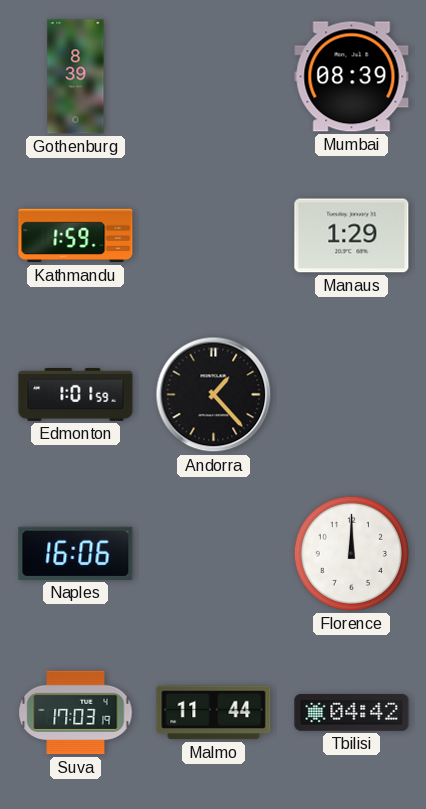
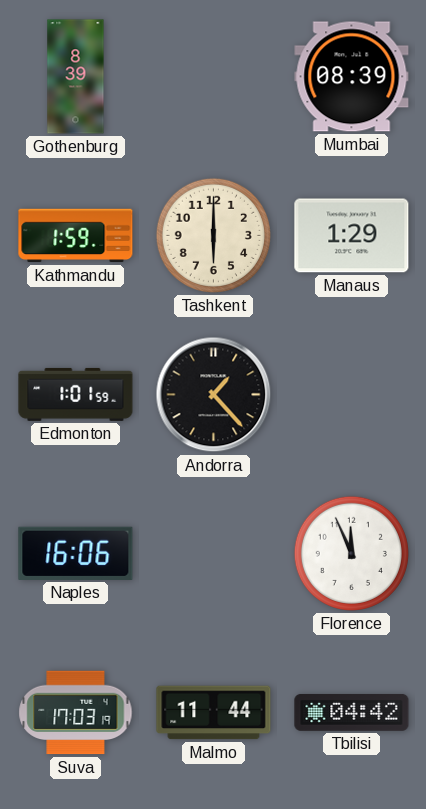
Tashkent: none -> 6:00
Florence: 12:00 -> 11:56
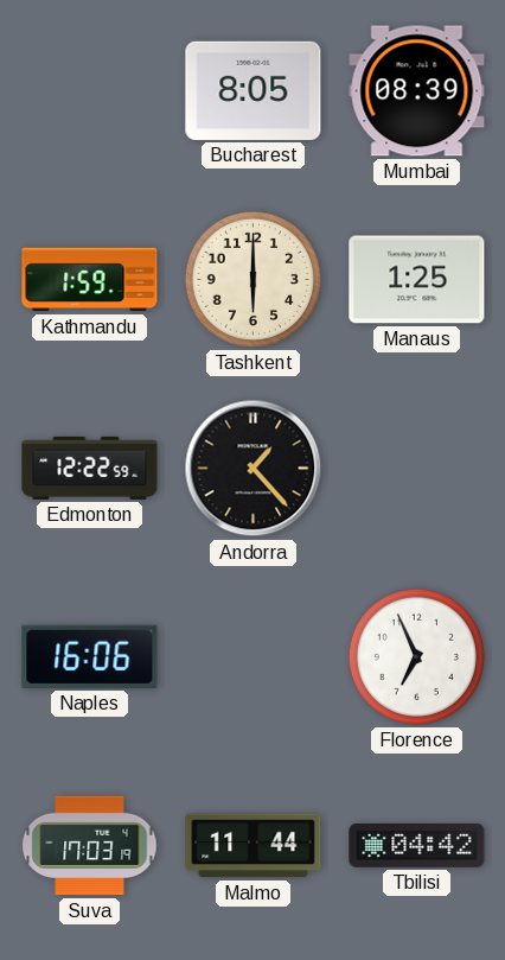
Gothenburg: 8:39 -> none
Bucharest: none -> 8:05
Manaus: 1:29 -> 1:25
Edmonton: 1:01 -> 12:22
Florence: 11:56 -> 6:56
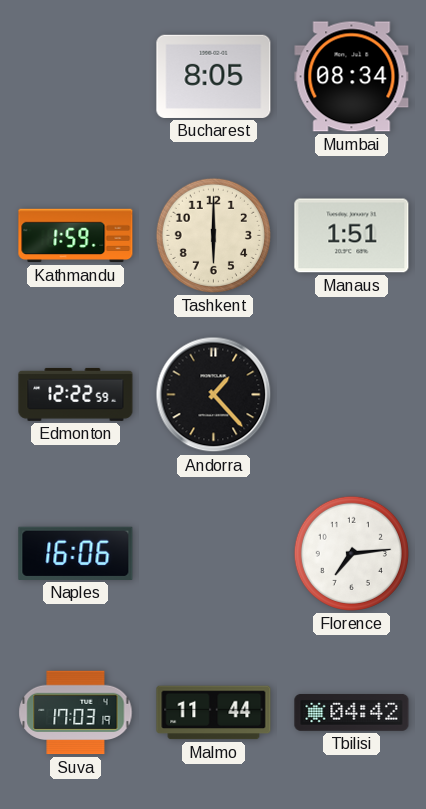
Mumbai: 08:39 -> 08:34
Manaus: 1:25 -> 1:51
Florence: 6:56 -> 7:14
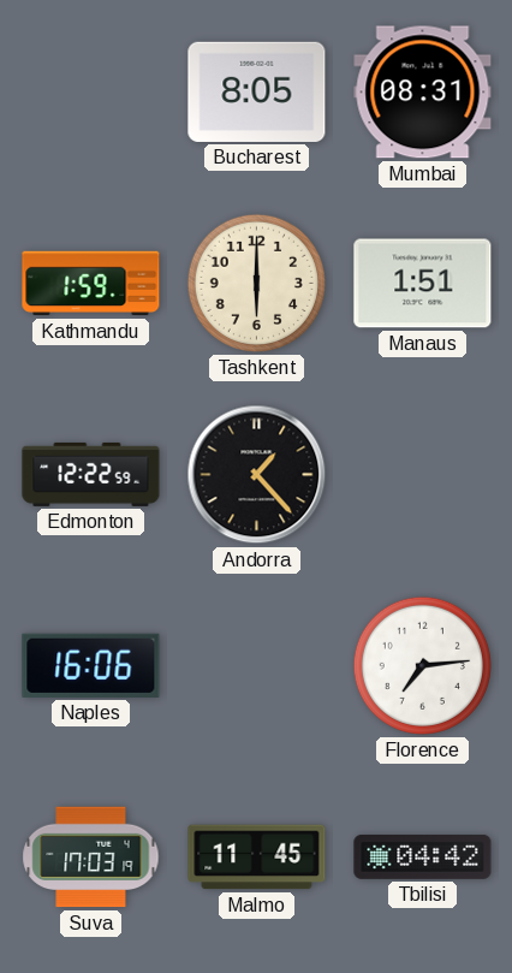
Mumbai: 08:34 -> 08:31
Malmo: 11:44 -> 11:45
